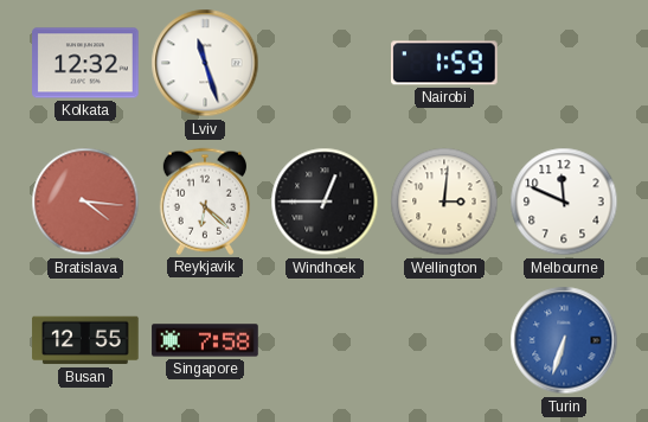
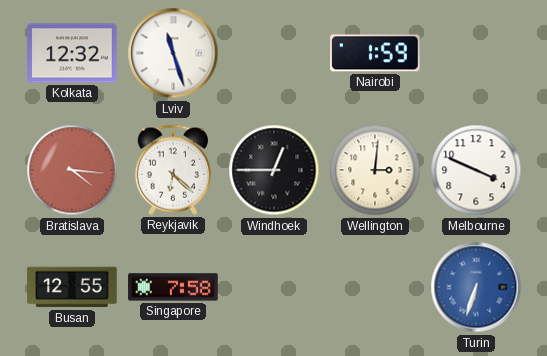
Melbourne: 11:49 -> 3:49
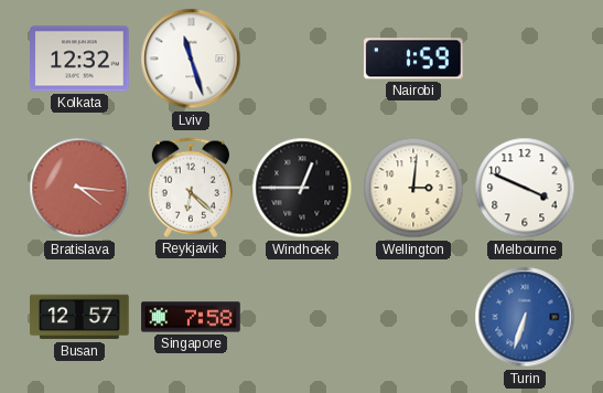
Busan: 12:55 -> 12:57
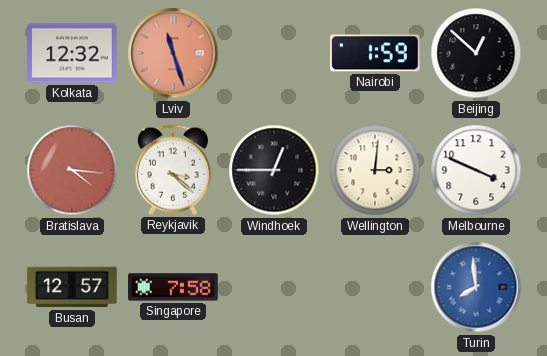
Lviv dial: white -> salmon
Beijing: none -> 12:52
Reykjavik: 6:22 -> 3:22
Turin: 6:33 -> 7:59
